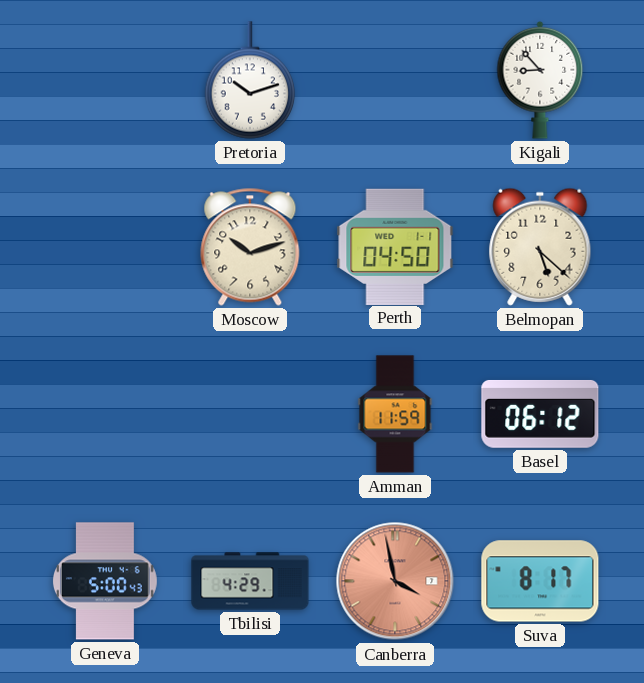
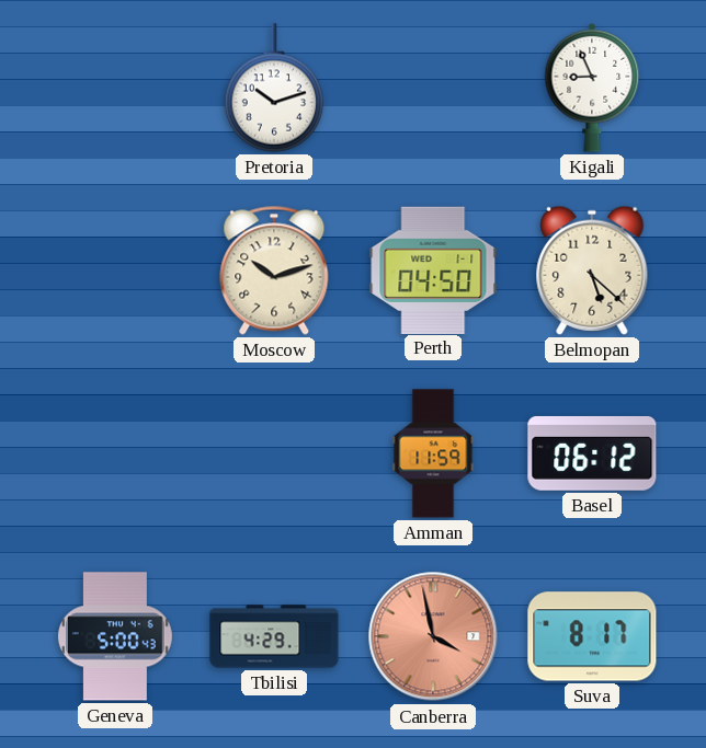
Kigali: 8:53 -> 8:56
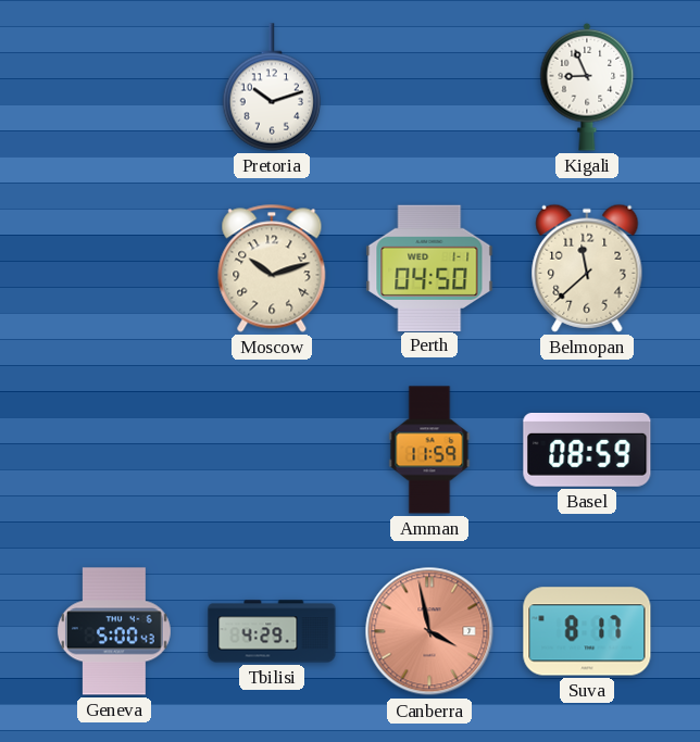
Belmopan: 5:22 -> 11:38
Basel: 06:12 -> 08:59
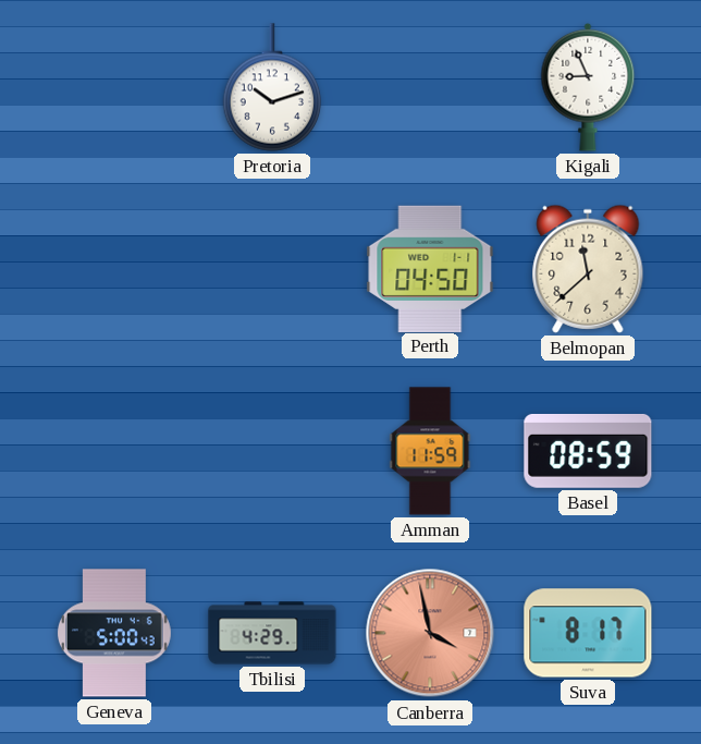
Moscow: 10:12 -> none
